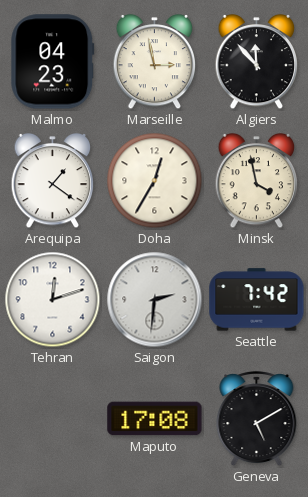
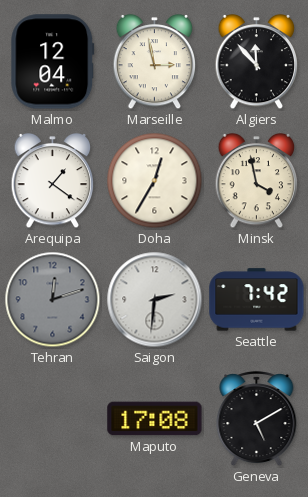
Malmo: 04:23 -> 12:04
Tehran dial: white -> grey
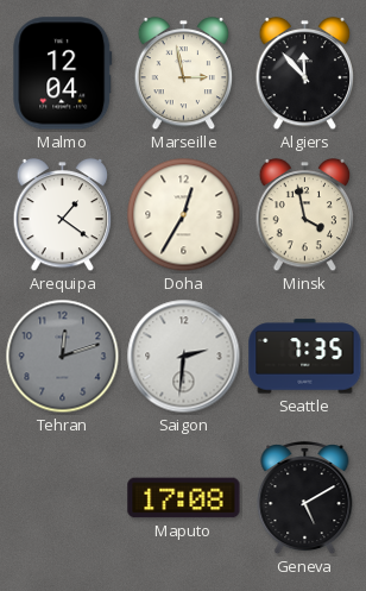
Seattle: 7:42 -> 7:35
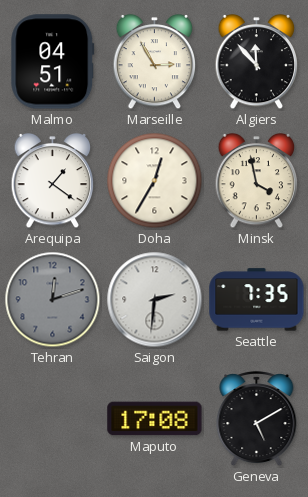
Malmo: 12:04 -> 04:51
Marseille: 2:58 -> 2:55
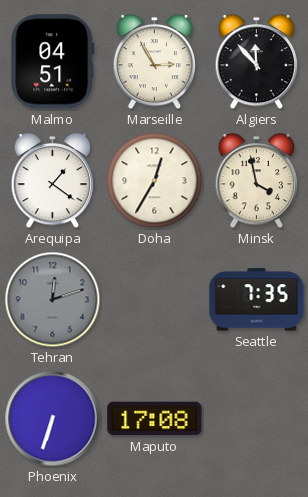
Saigon: 2:31 -> none
Phoenix: none -> 6:33
Geneva: 5:10 -> none
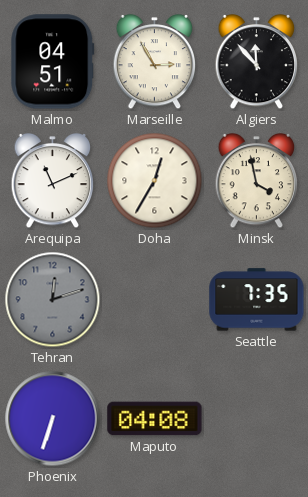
Arequipa: 1:21 -> 11:11
Maputo: 17:08 -> 04:08
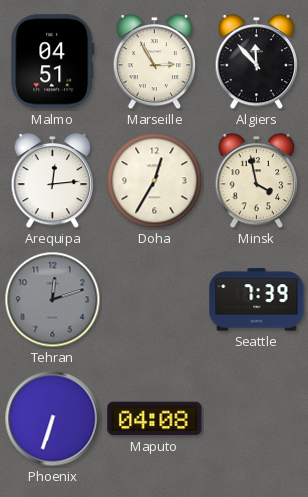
Arequipa: 11:11 -> 12:14
Seattle: 7:35 -> 7:39
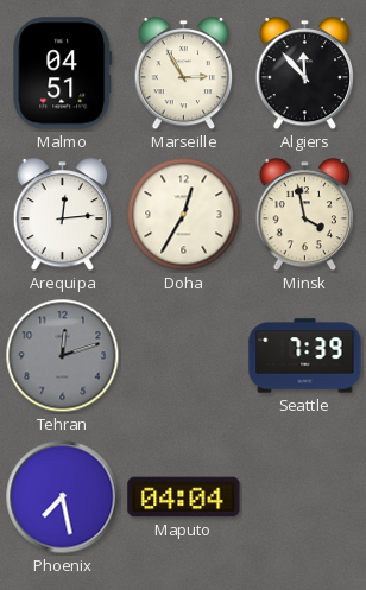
Phoenix: 6:33 -> 7:28
Maputo: 04:08 -> 04:04
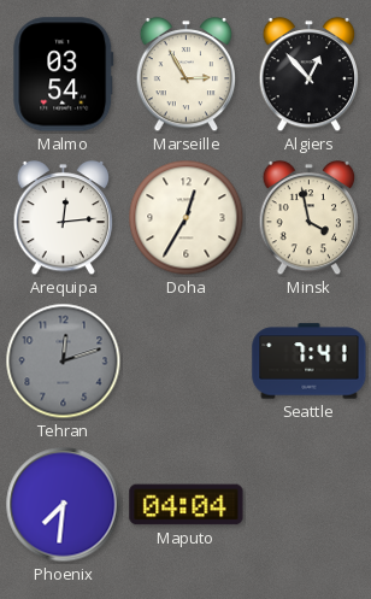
Malmo: 04:51 -> 03:54
Algiers: 11:53 -> 12:53
Seattle: 7:39 -> 7:41
Phoenix: 7:28 -> 7:31
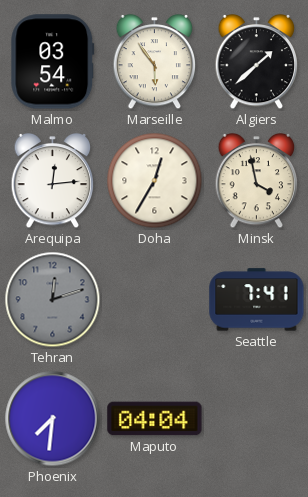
Marseille: 2:55 -> 5:54
Algiers: 12:53 -> 1:38
